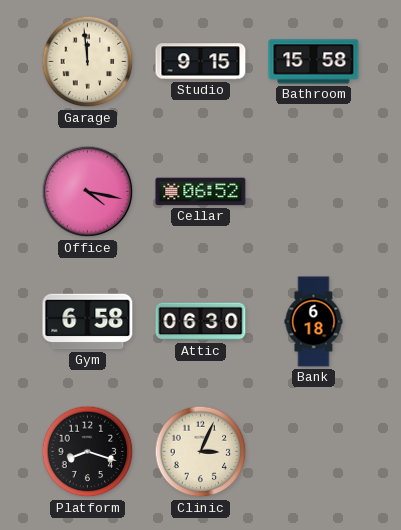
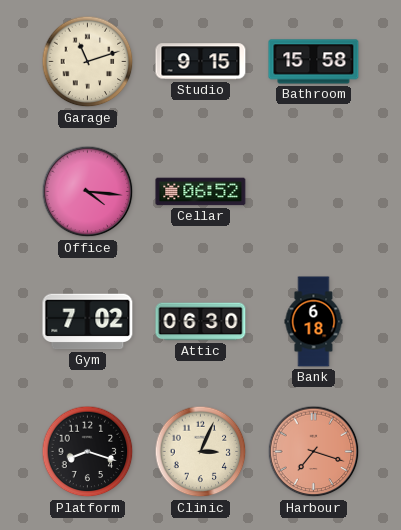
Garage: 11:59 -> 11:12
Office: 4:17 -> 4:16
Gym: 6:58 -> 7:02
Harbour: none -> 7:18
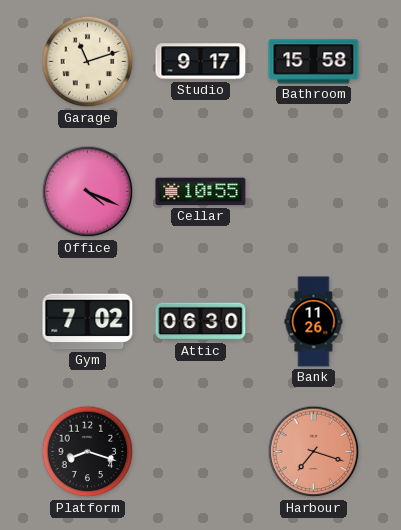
Studio: 9:15 -> 9:17
Office: 4:16 -> 4:19
Cellar: 06:52 -> 10:55
Bank: 6:18 -> 11:26
Clinic: 3:04 -> none
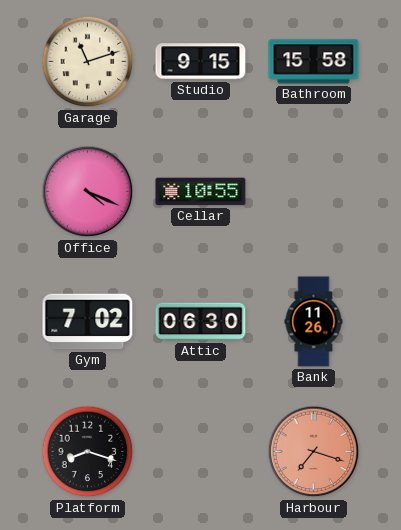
Studio: 9:17 -> 9:15
